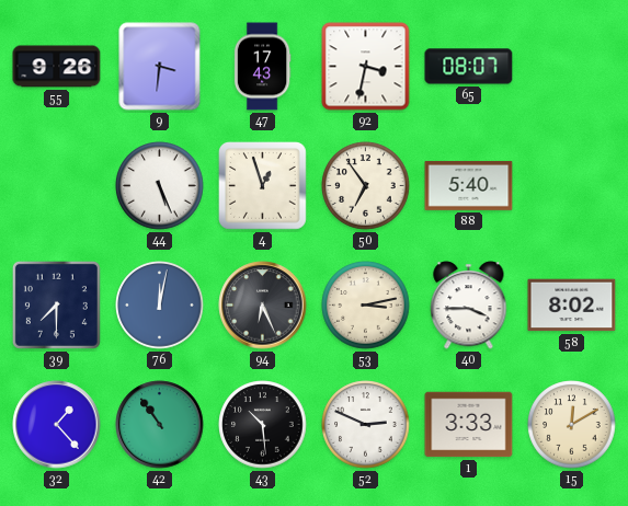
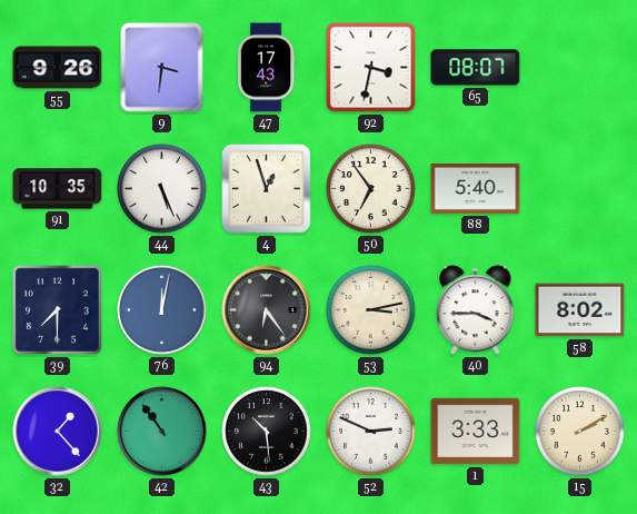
91: none -> 10:35
94: 6:26 -> 6:24
15: 12:10 -> 2:10
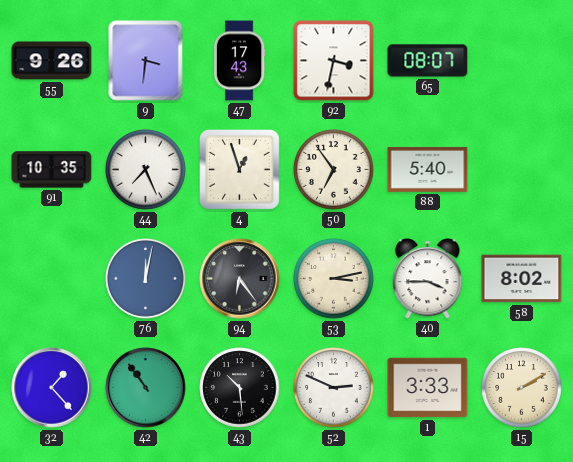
44: 5:26 -> 7:26
39: 7:30 -> none
